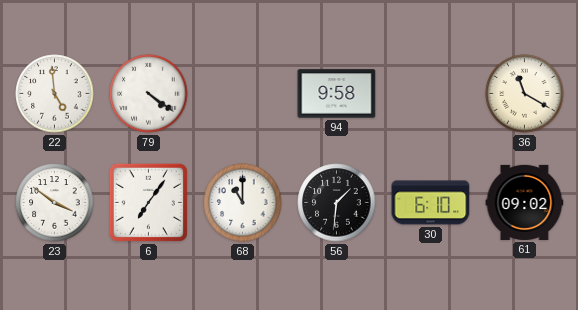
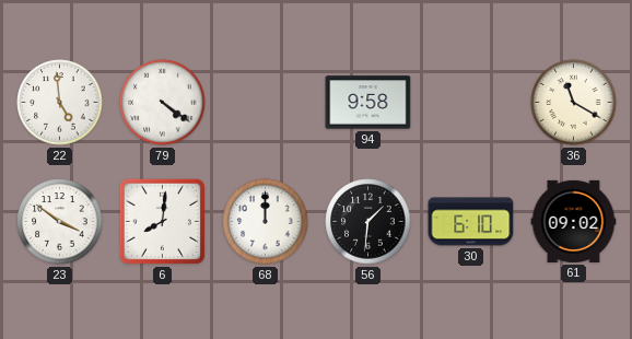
6: 7:06 -> 8:01
68: 11:00 -> 12:00
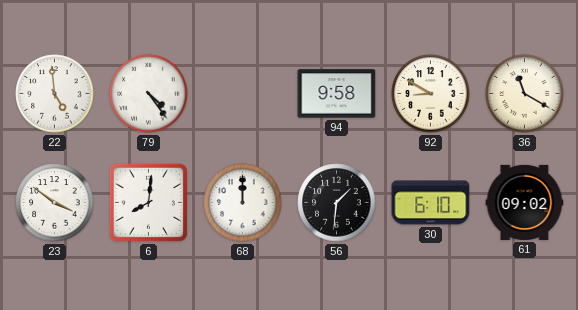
79: 4:21 -> 4:24
92: none -> 8:50
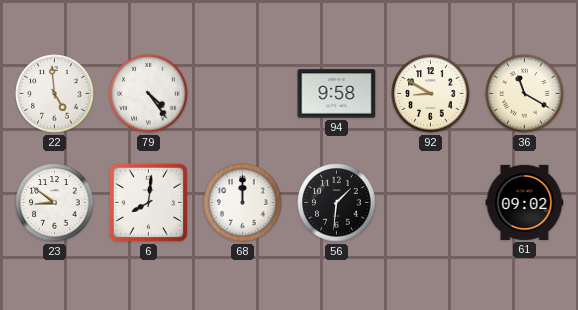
23: 3:51 -> 8:51
30: 6:10 -> none
